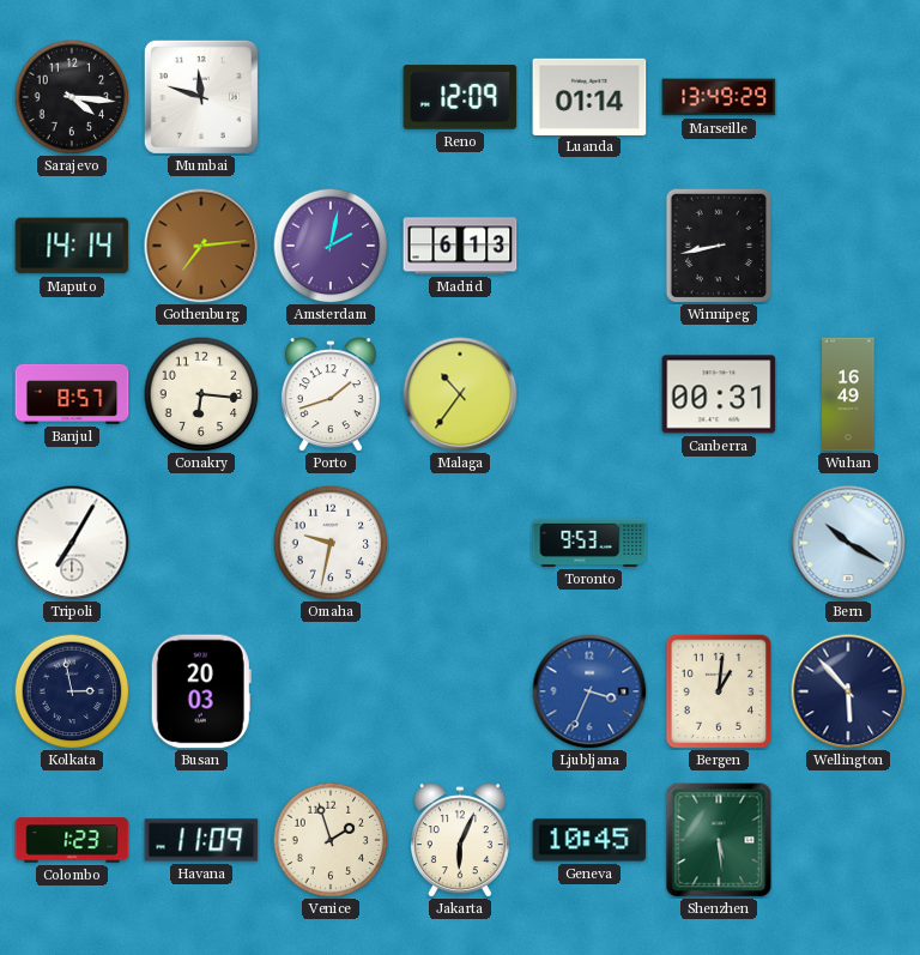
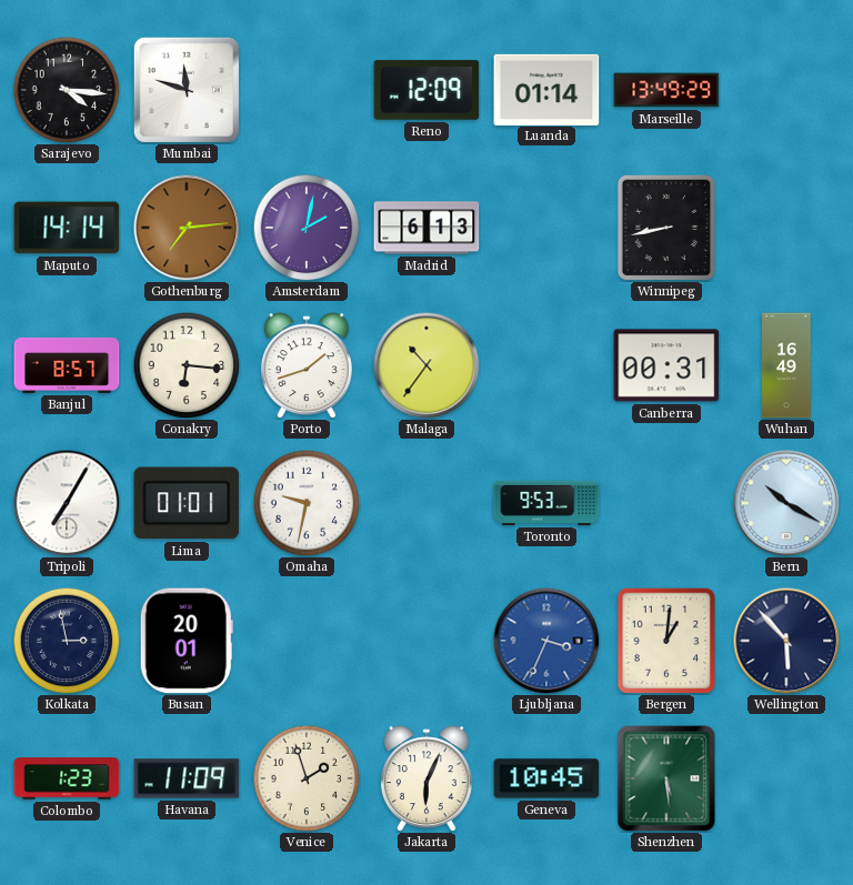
Lima: none -> 01:01
Busan: 20:03 -> 20:01
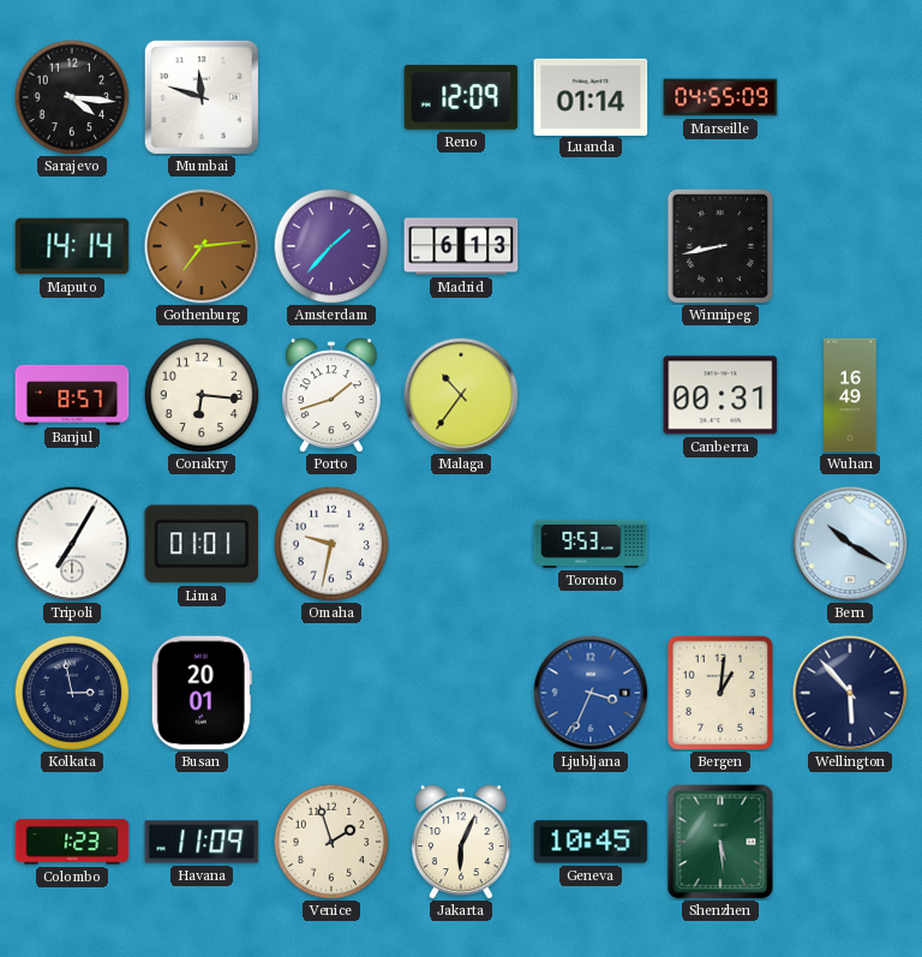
Marseille: 13:49 -> 04:55
Amsterdam: 2:02 -> 1:37
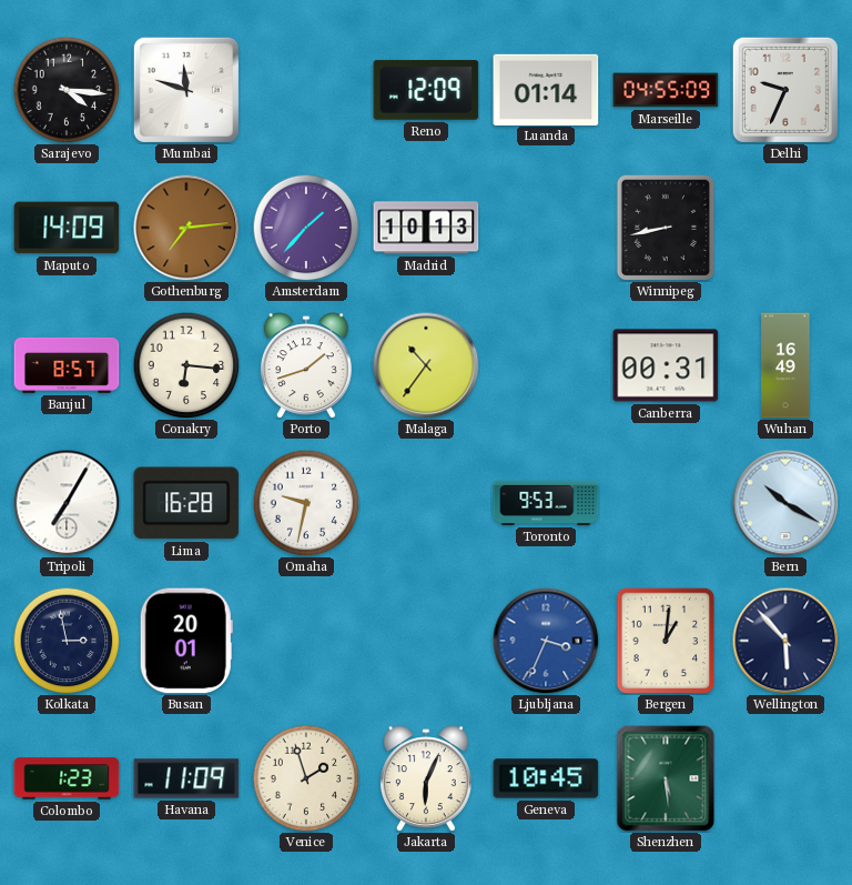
Delhi: none -> 9:34
Maputo: 14:14 -> 14:09
Madrid: 6:13 -> 10:13
Lima: 01:01 -> 16:28
